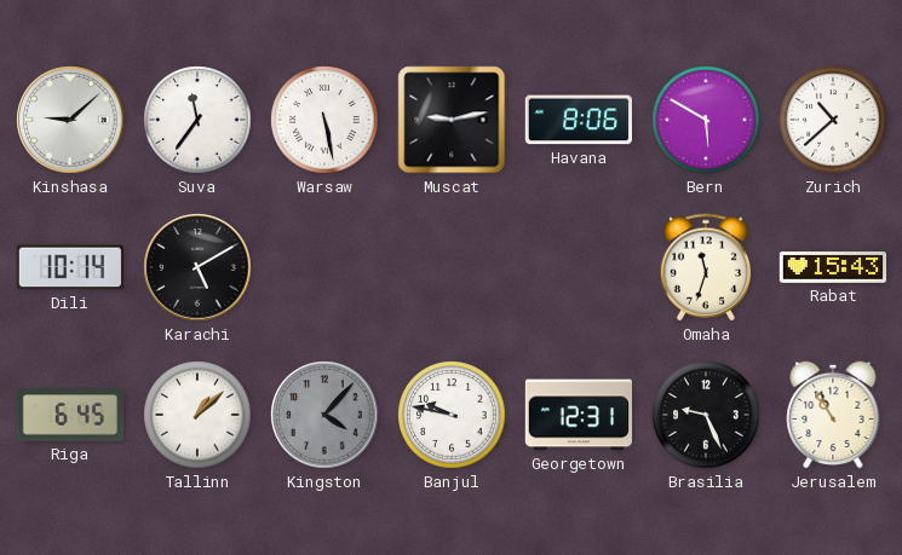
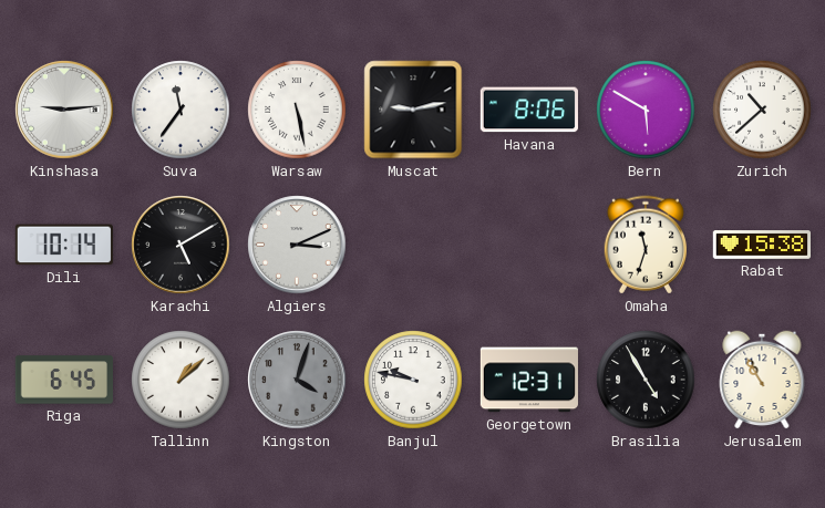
Kinshasa: 9:08 -> 9:14
Algiers: none -> 3:11
Rabat: 15:43 -> 15:38
Kingston: 4:07 -> 4:03
Brasilia: 9:26 -> 4:55
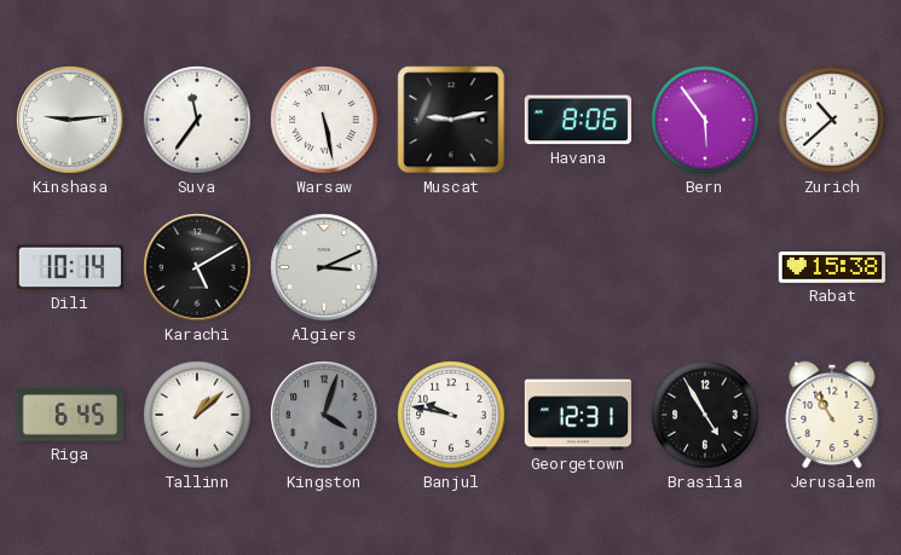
Bern: 5:50 -> 5:54
Omaha: 11:33 -> none
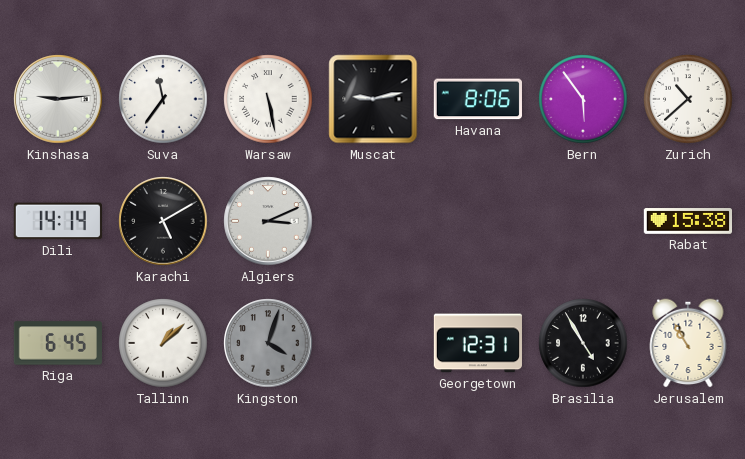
Dili: 10:14 -> 14:14
Banjul: 9:47 -> none
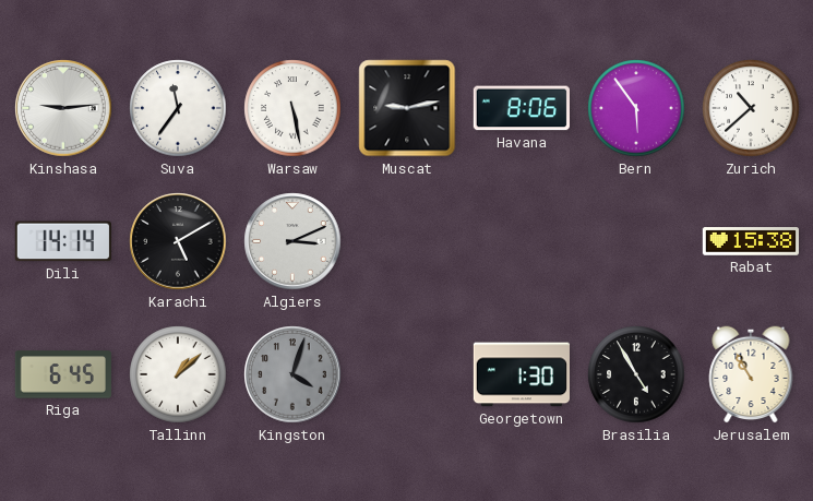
Georgetown: 12:31 -> 1:30
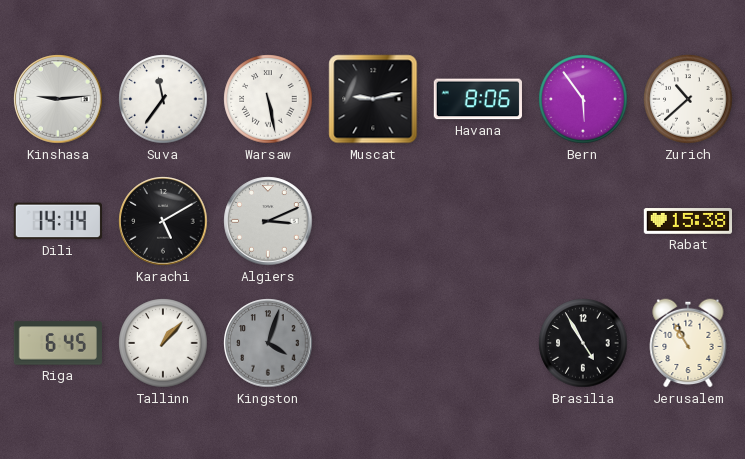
Tallinn: 1:08 -> 1:07
Georgetown: 1:30 -> none
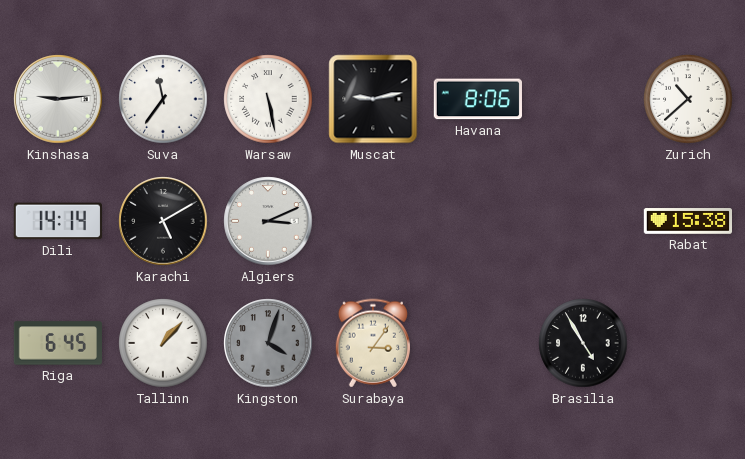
Bern: 5:54 -> none
Surabaya: none -> 3:06
Jerusalem: 10:55 -> none
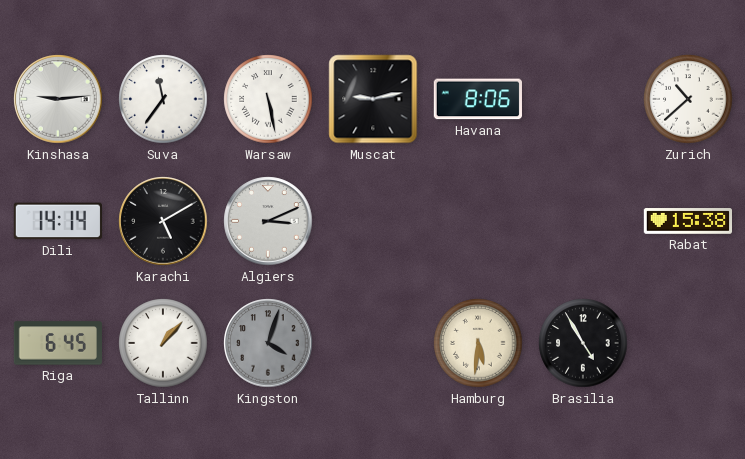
Surabaya: 3:06 -> none
Hamburg: none -> 5:31
